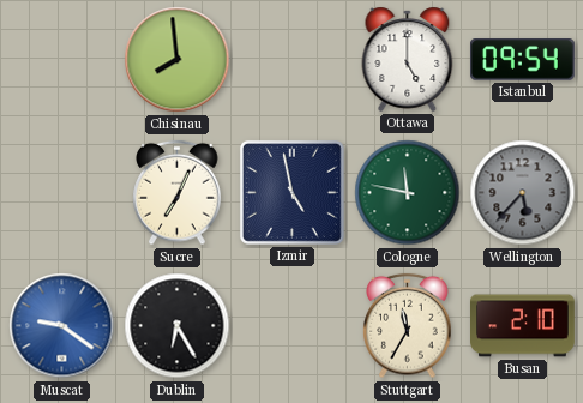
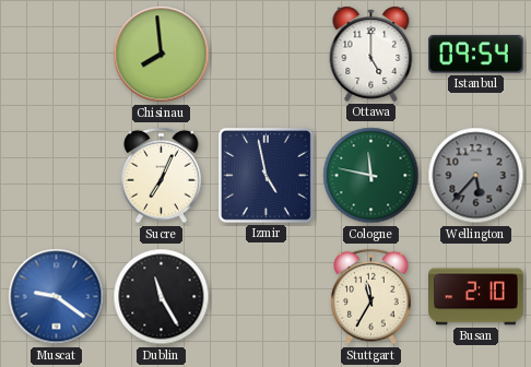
Dublin: 6:25 -> 11:25
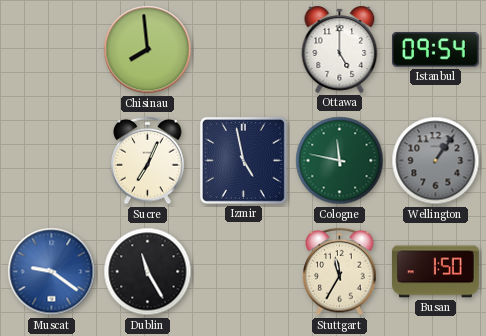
Wellington: 5:37 -> 1:06
Busan: 2:10 -> 1:50
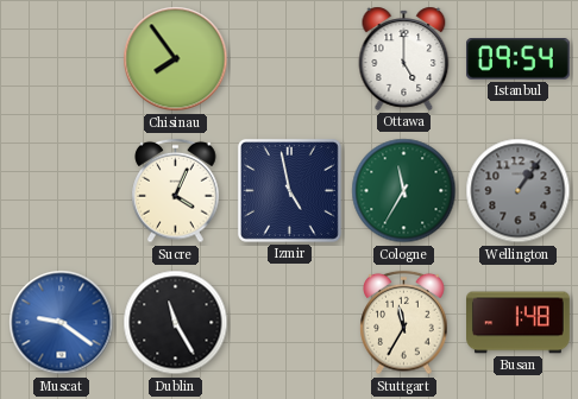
Chisinau: 7:59 -> 7:54
Sucre: 7:04 -> 4:04
Cologne: 11:47 -> 11:35
Busan: 1:50 -> 1:48
